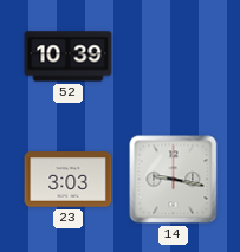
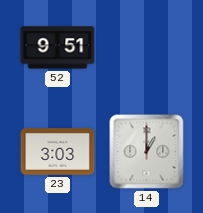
52: 10:39 -> 9:51
14: 9:17 -> 1:00
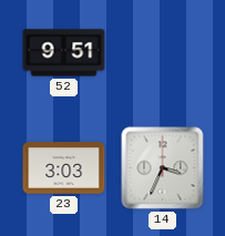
14: 1:00 -> 3:34
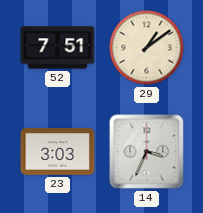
52: 9:51 -> 7:51
29: none -> 1:09
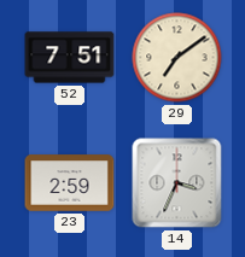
29: 1:09 -> 7:09
23: 3:03 -> 2:59
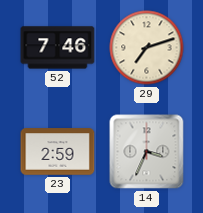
52: 7:51 -> 7:46
29: 7:09 -> 7:12
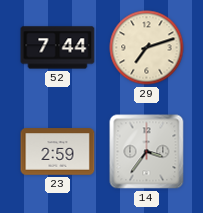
52: 7:46 -> 7:44
14: 3:34 -> 3:36
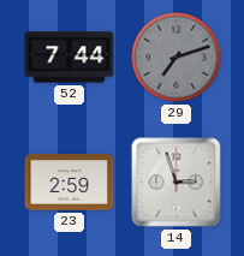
29 dial: cream -> grey
14: 3:36 -> 2:57
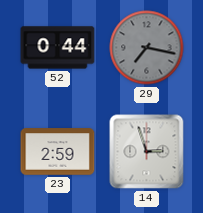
52: 7:44 -> 0:44
29: 7:12 -> 7:17
